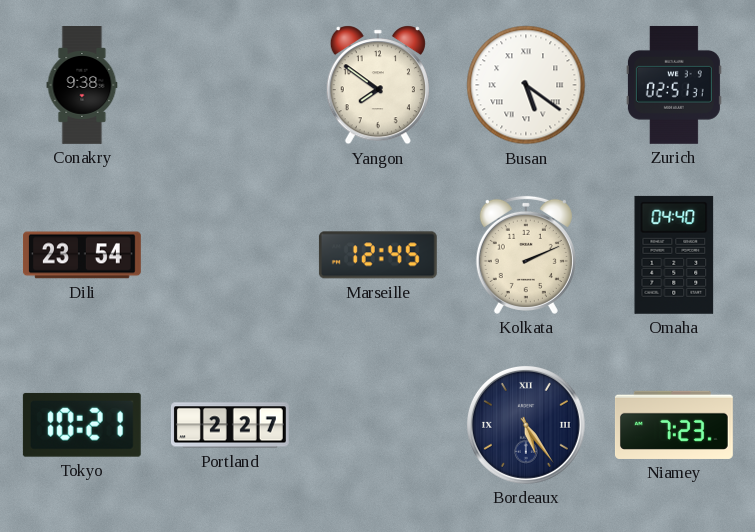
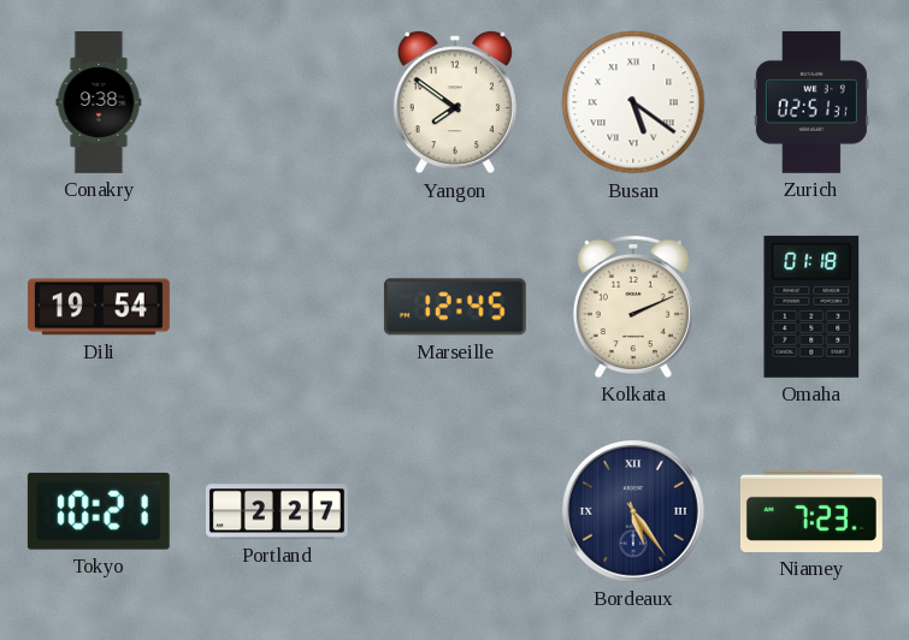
Dili: 23:54 -> 19:54
Omaha: 04:40 -> 01:18
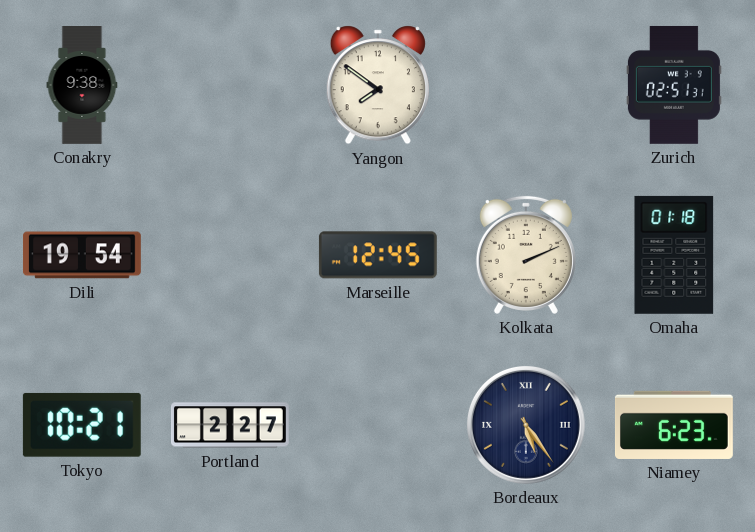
Busan: 5:21 -> none
Niamey: 7:23 -> 6:23
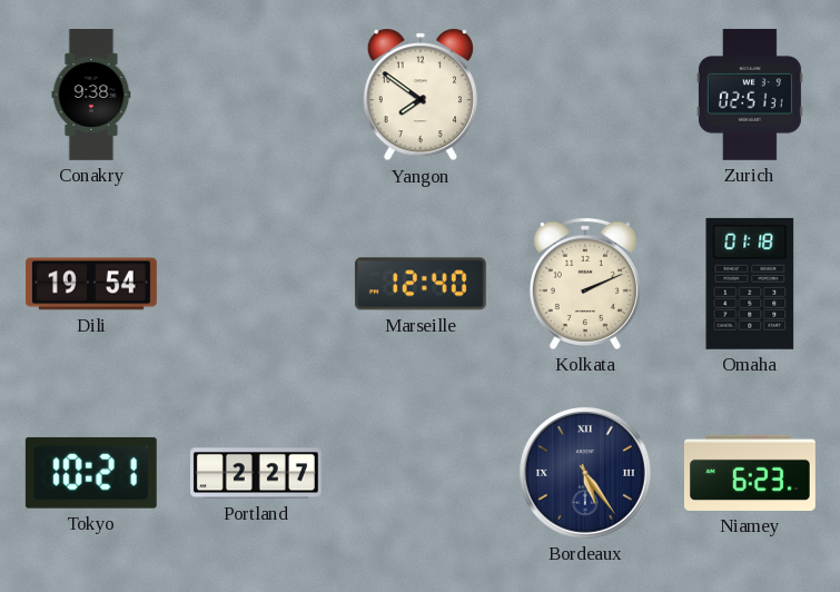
Marseille: 12:45 -> 12:40
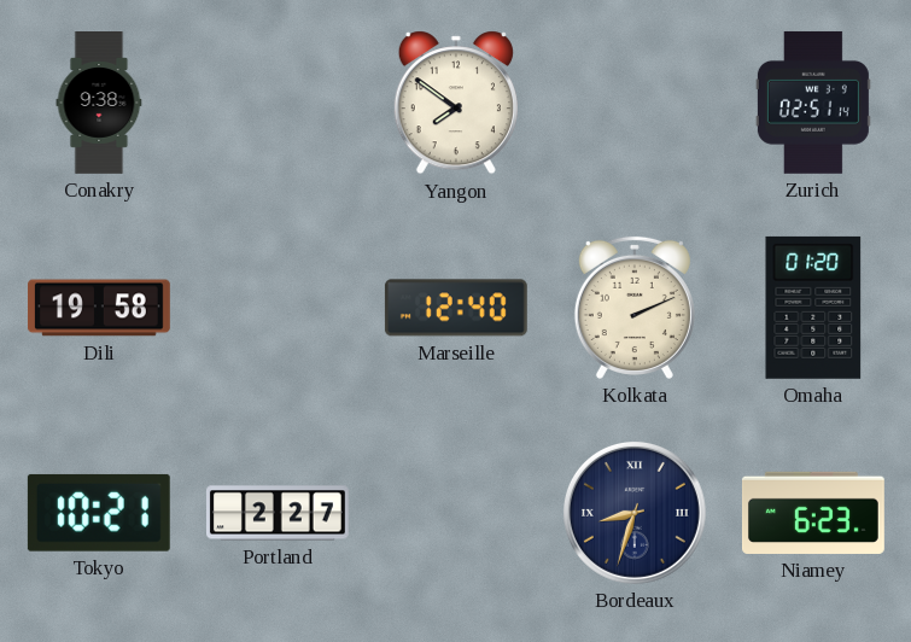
Zurich: 02:51:31 -> 02:51:14
Dili: 19:54 -> 19:58
Omaha: 01:18 -> 01:20
Bordeaux: 5:24 -> 8:33
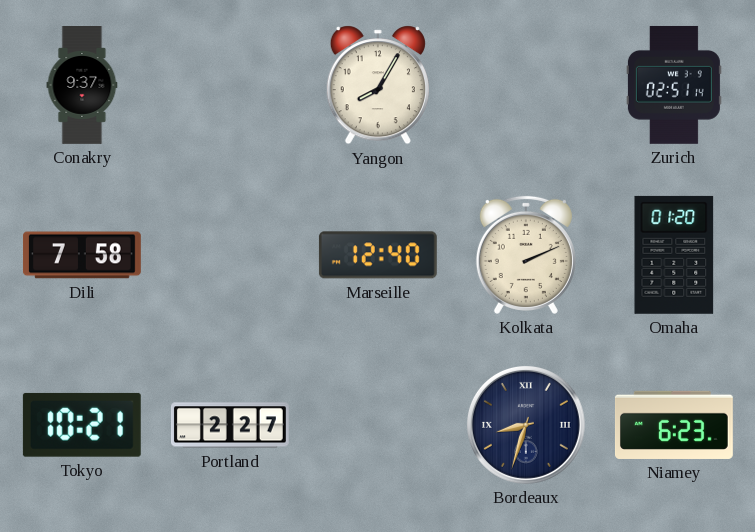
Conakry: 9:38 -> 9:37
Yangon: 7:51 -> 8:05
Dili: 19:58 -> 7:58
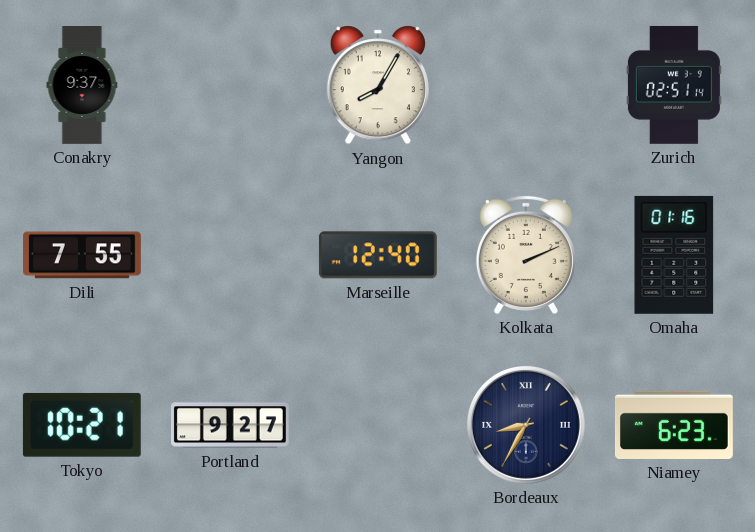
Dili: 7:58 -> 7:55
Omaha: 01:20 -> 01:16
Portland: 2:27 -> 9:27
Bordeaux: 8:33 -> 8:35
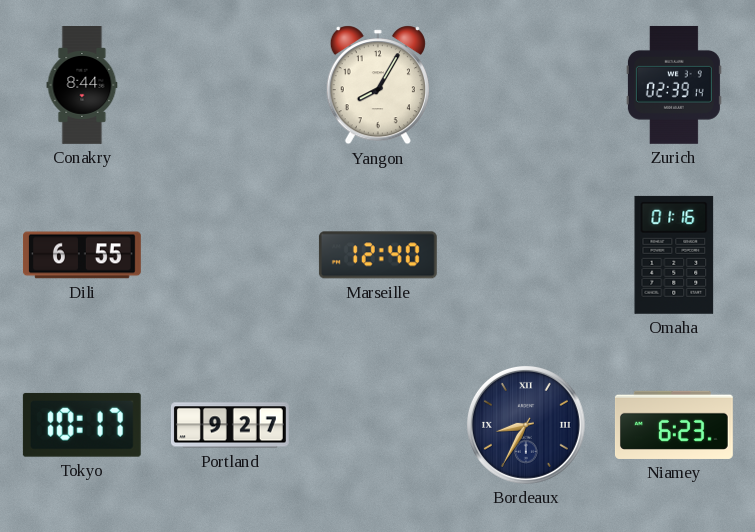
Conakry: 9:37 -> 8:44
Zurich: 02:51 -> 02:39
Dili: 7:55 -> 6:55
Kolkata: 2:11 -> none
Tokyo: 10:21 -> 10:17
